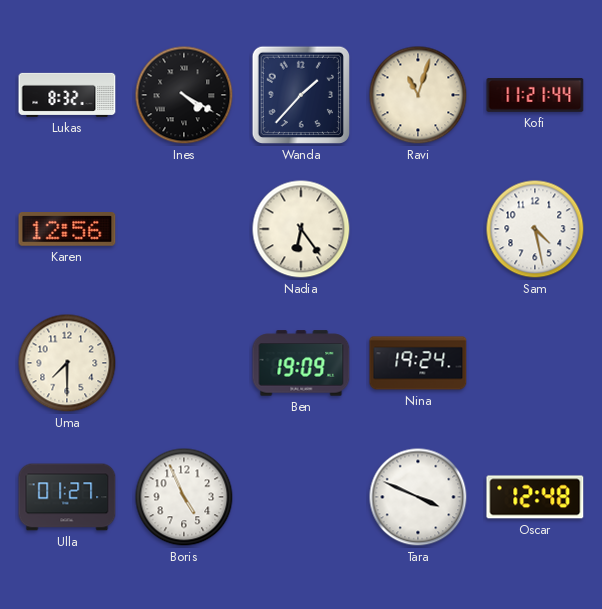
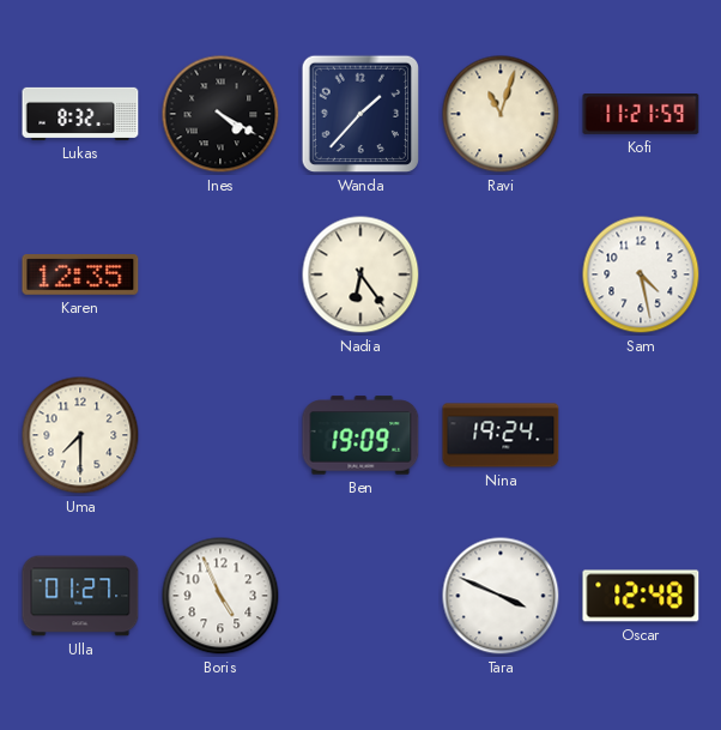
Kofi: 11:21:44 -> 11:21:59
Karen: 12:56 -> 12:35
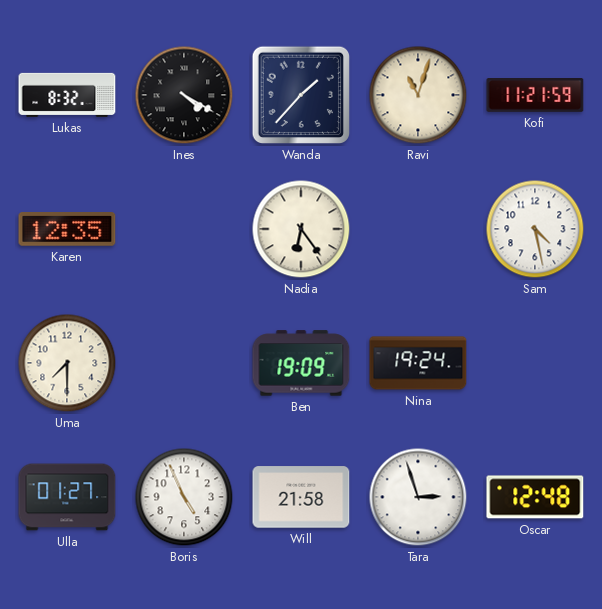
Will: none -> 21:58
Tara: 3:49 -> 2:57
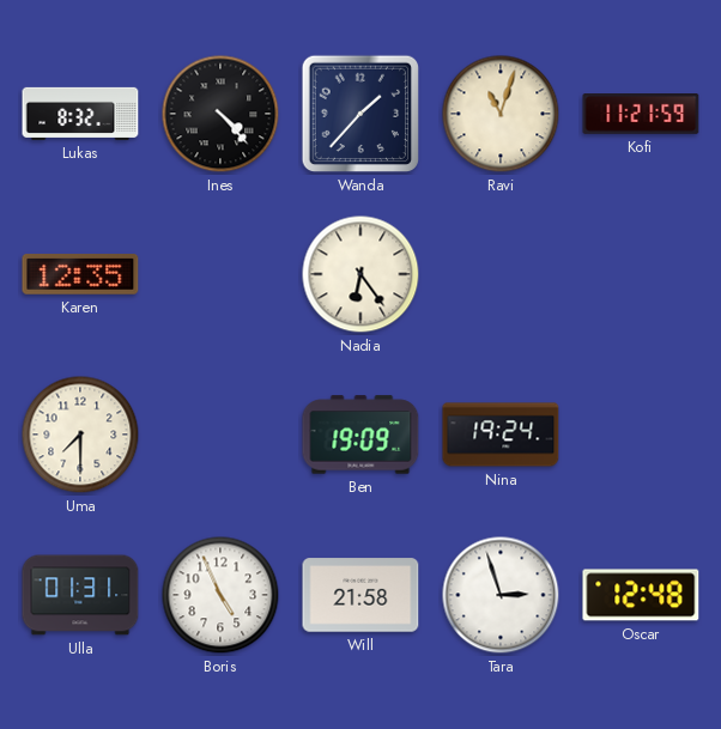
Ines: 4:20 -> 4:23
Sam: 4:28 -> none
Ulla: 01:27 -> 01:31
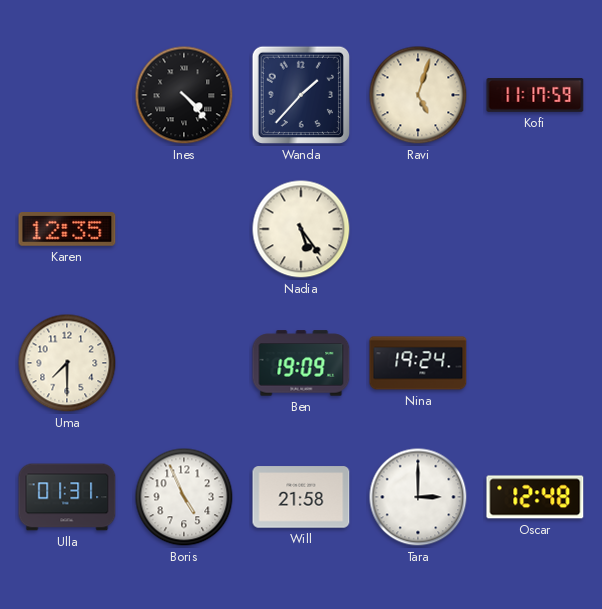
Lukas: 8:32 -> none
Ravi: 11:03 -> 5:03
Kofi: 11:21 -> 11:17
Nadia: 6:24 -> 5:24
Tara: 2:57 -> 3:00
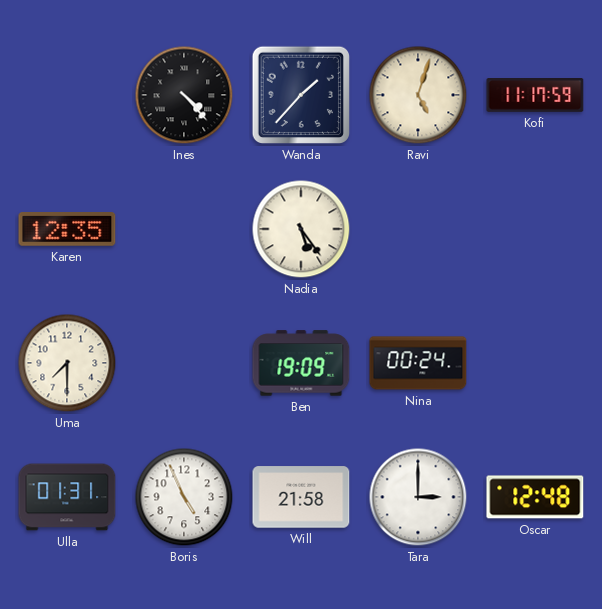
Nina: 19:24 -> 00:24
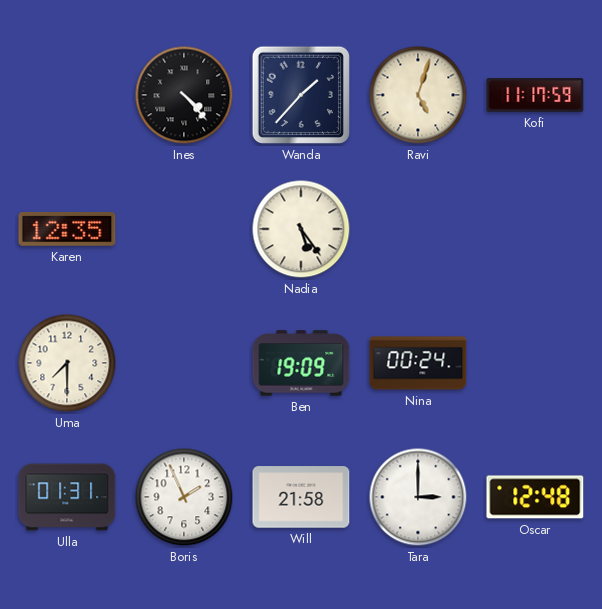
Boris: 4:56 -> 1:56
